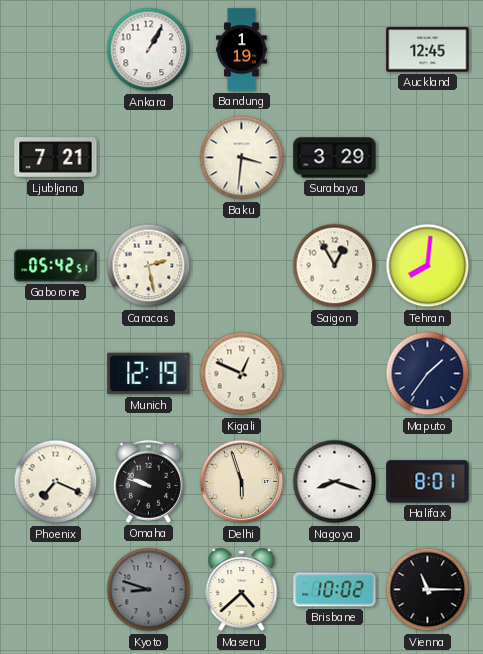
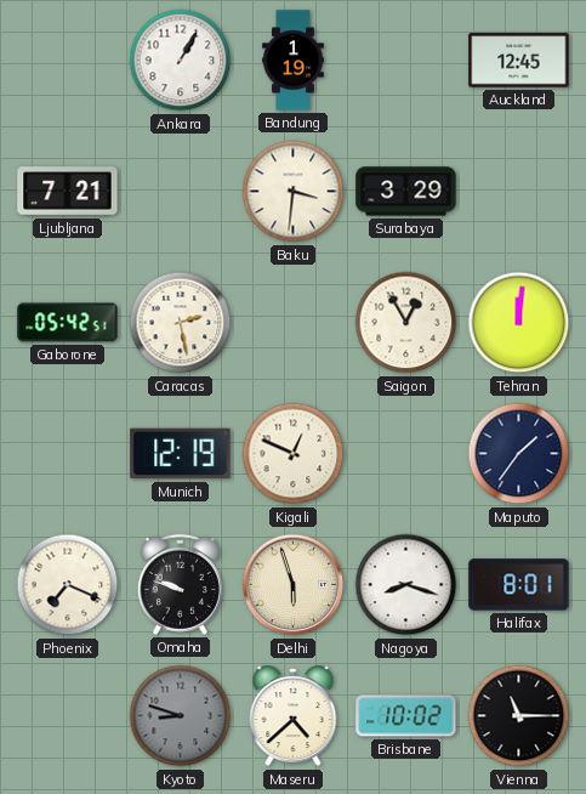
Tehran: 8:01 -> 12:01
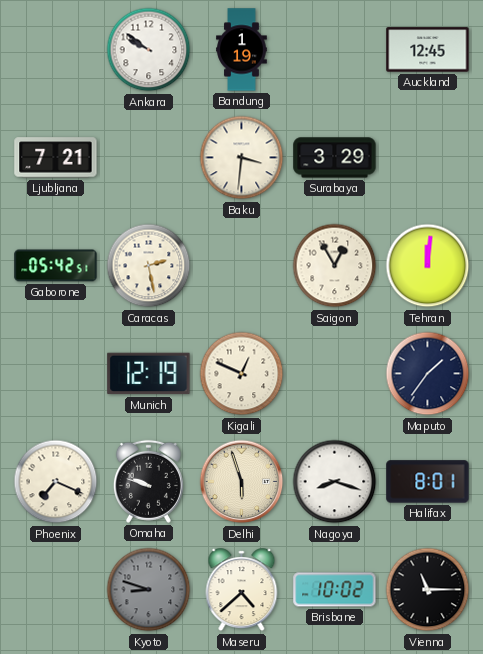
Ankara: 1:05 -> 9:51
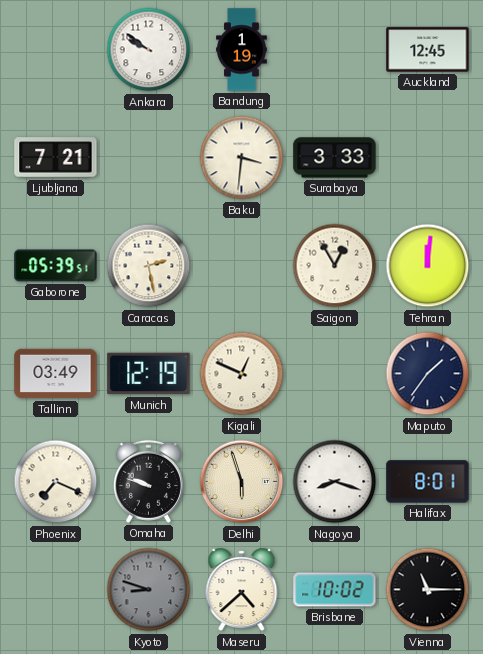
Surabaya: 3:29 -> 3:33
Gaborone: 05:42 -> 05:39
Tallinn: none -> 03:49
